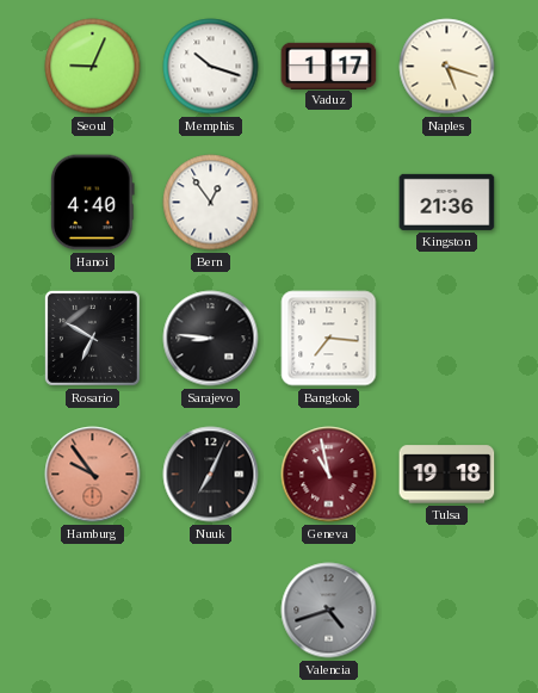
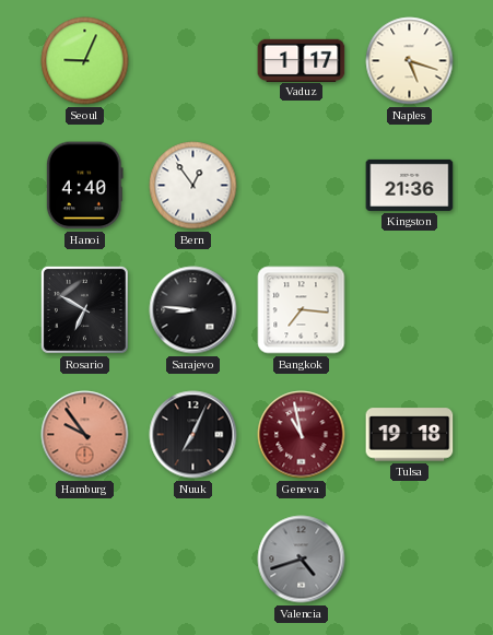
Memphis: 10:18 -> none
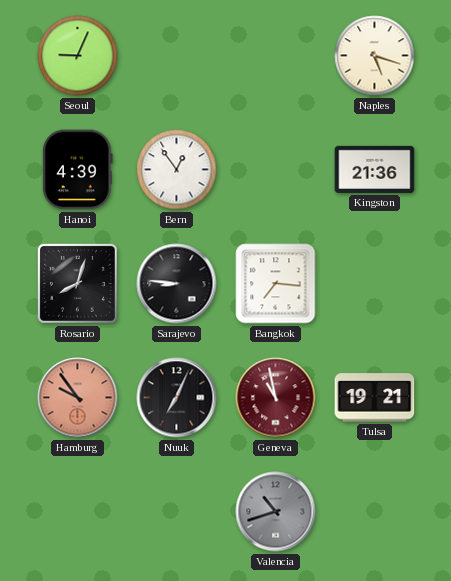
Vaduz: 1:17 -> none
Hanoi: 4:40 -> 4:39
Rosario: 6:50 -> 8:03
Tulsa: 19:18 -> 19:21
Valencia: 4:42 -> 10:42
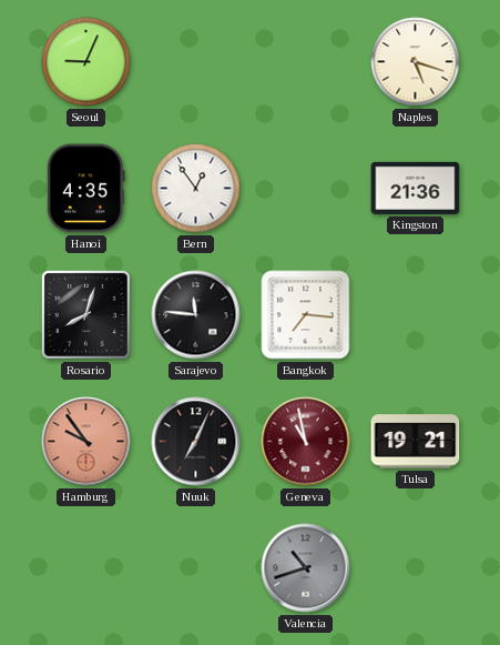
Hanoi: 4:39 -> 4:35
Sarajevo: 8:46 -> 11:46
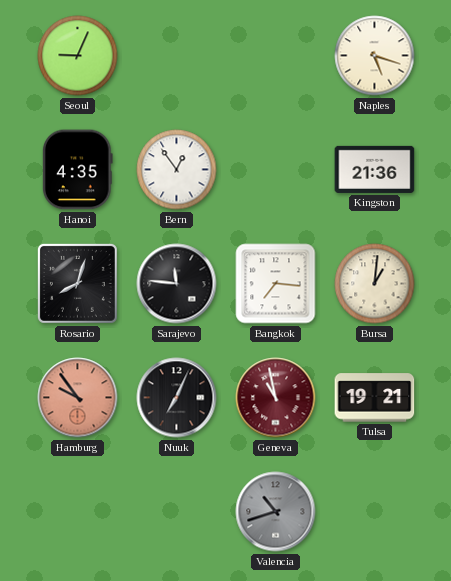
Bursa: none -> 1:01
